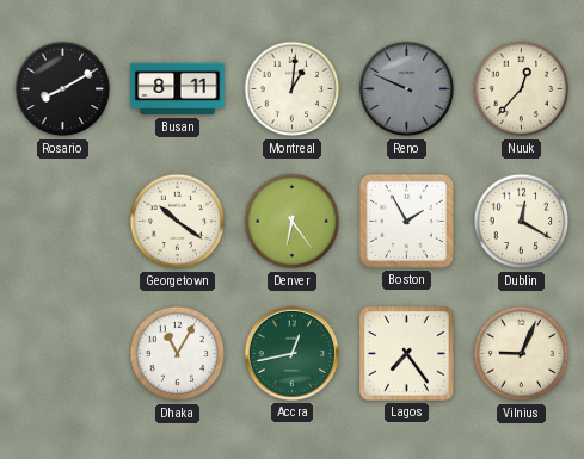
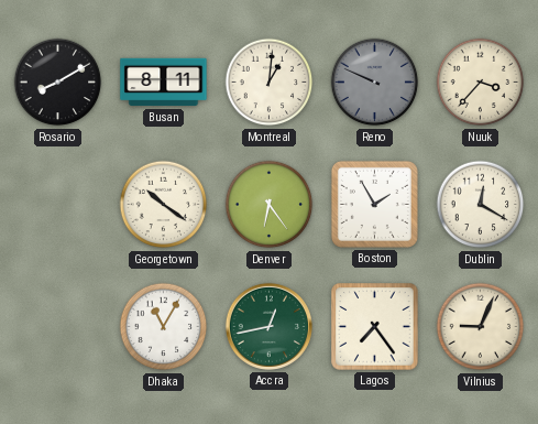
Nuuk: 12:37 -> 3:37
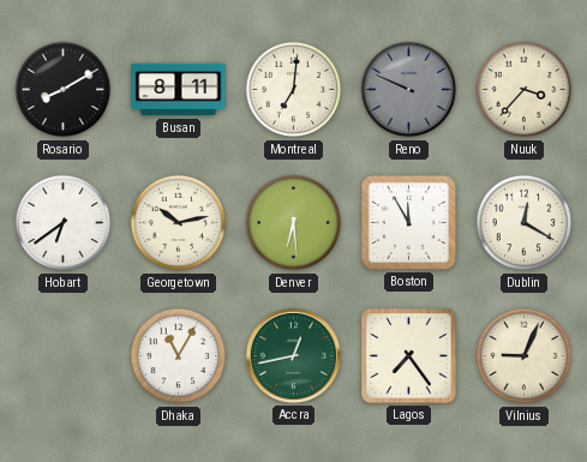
Montreal: 1:01 -> 7:01
Hobart: none -> 6:39
Georgetown: 10:21 -> 10:13
Denver: 6:24 -> 6:29
Boston: 1:55 -> 11:55
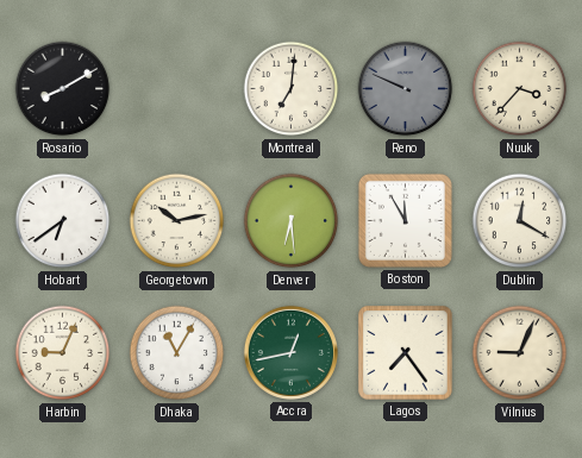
Busan: 8:11 -> none
Harbin: none -> 9:04
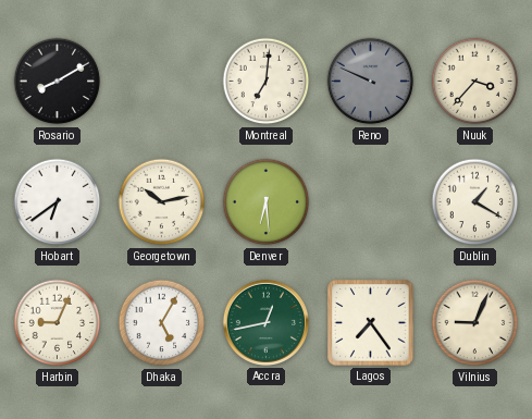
Boston: 11:55 -> none
Dublin: 12:20 -> 1:20
Dhaka: 11:05 -> 5:05
